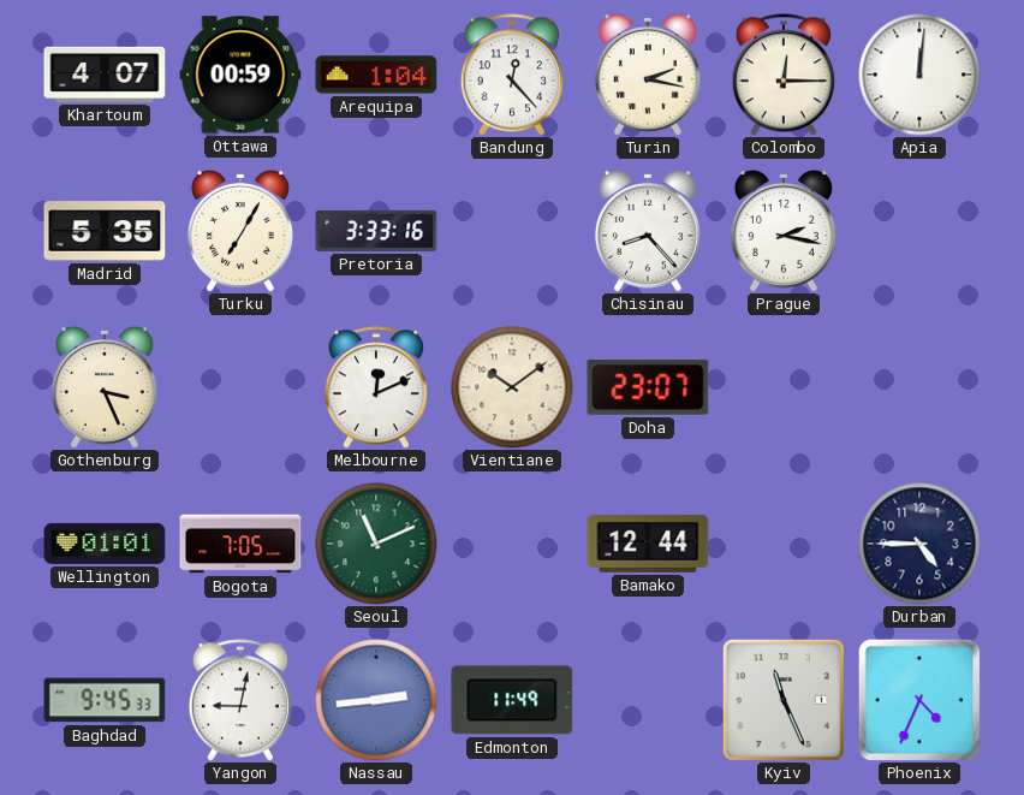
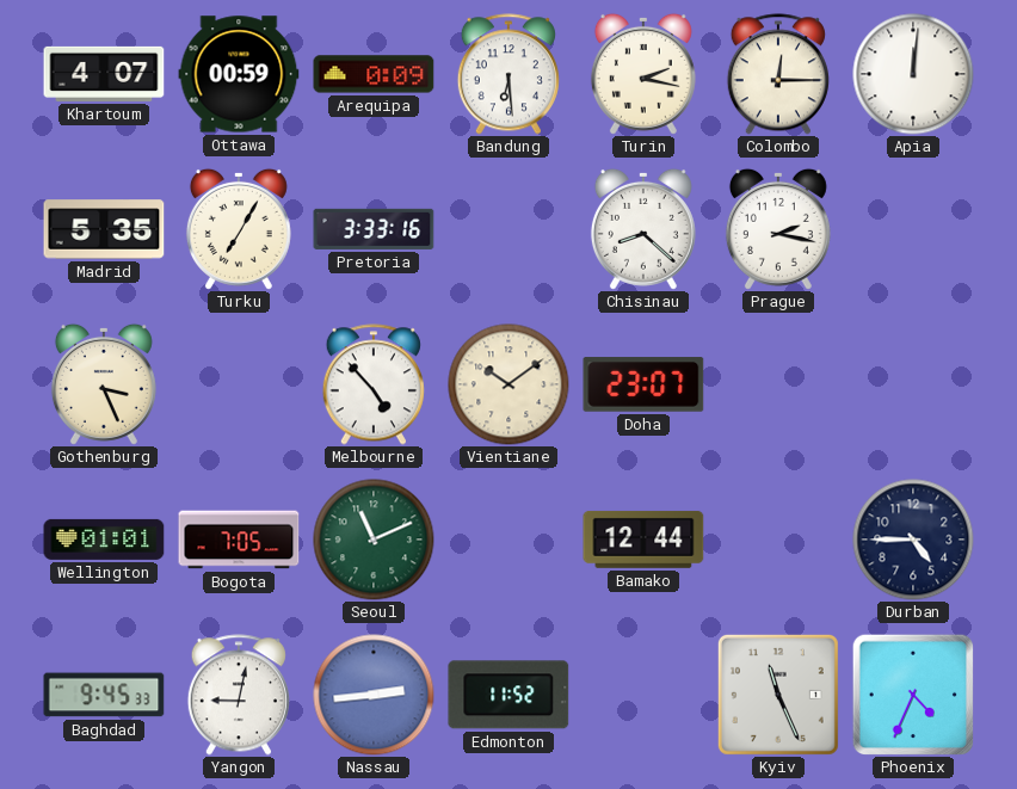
Arequipa: 1:04 -> 0:09
Bandung: 12:23 -> 6:29
Chisinau: 8:23 -> 8:22
Melbourne: 12:11 -> 4:53
Edmonton: 11:49 -> 11:52
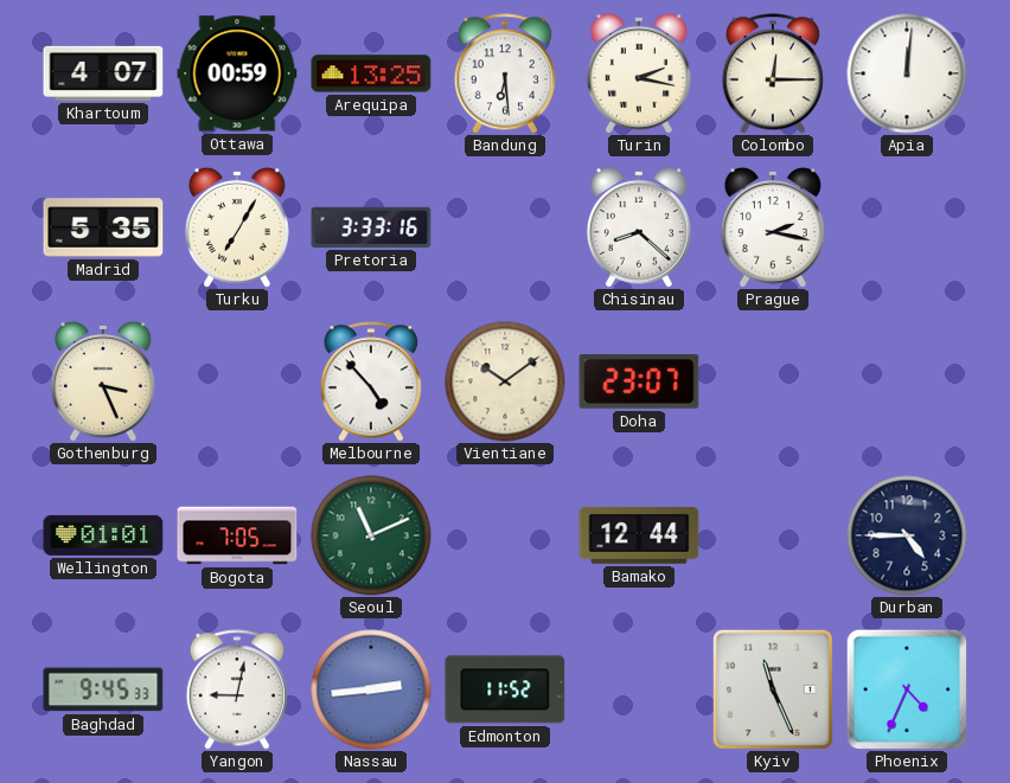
Arequipa: 0:09 -> 13:25
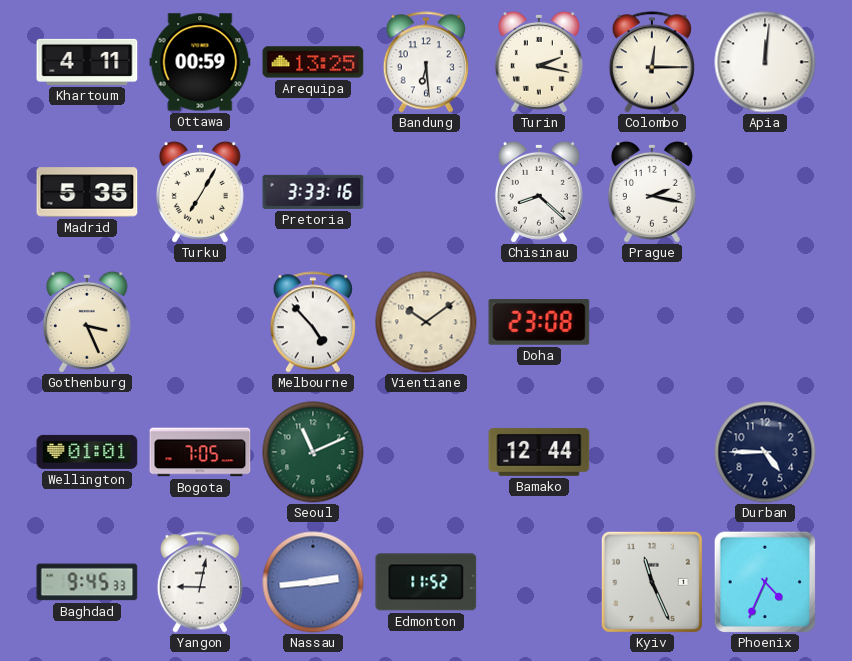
Khartoum: 4:07 -> 4:11
Doha: 23:07 -> 23:08
